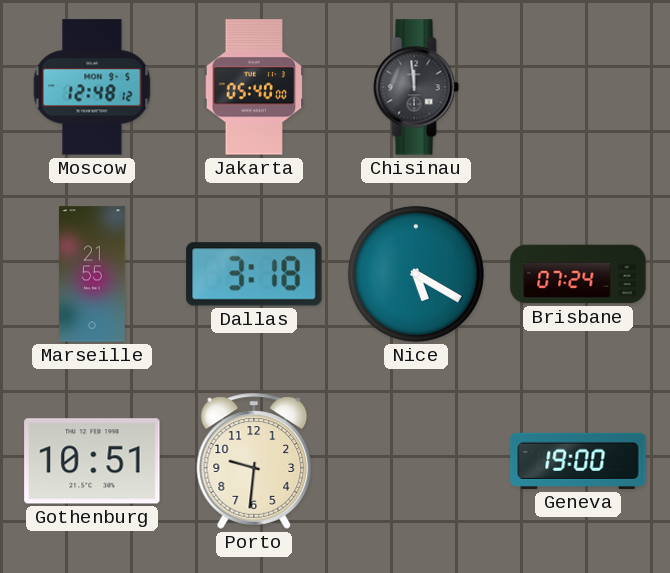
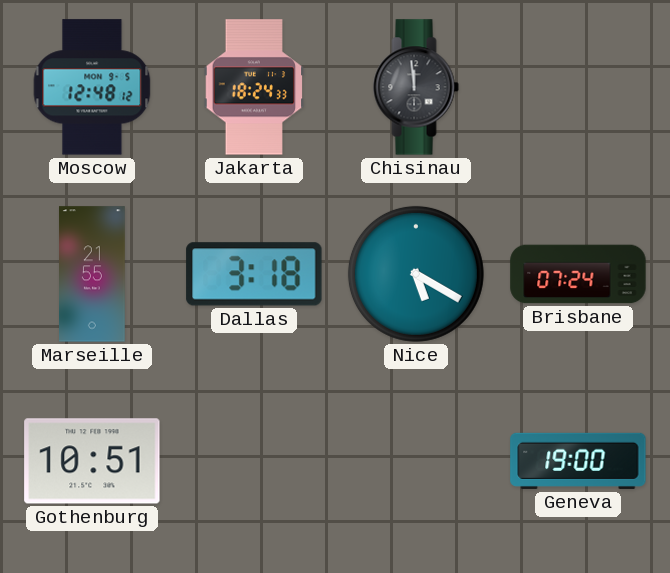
Jakarta: 05:40 -> 18:24
Porto: 9:31 -> none
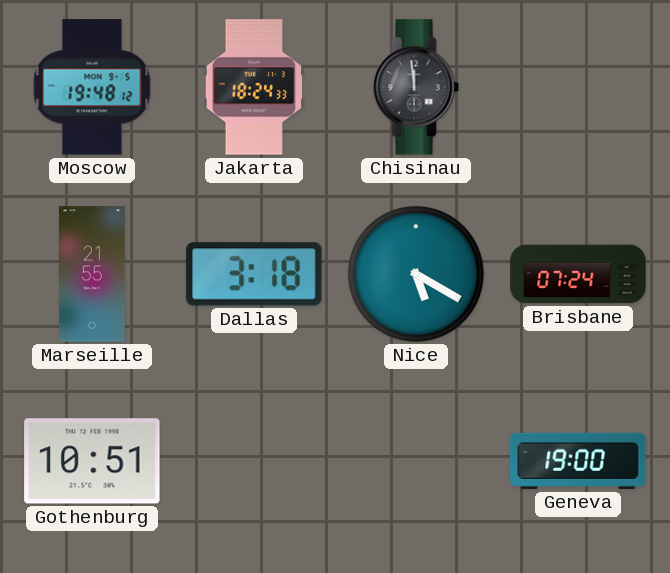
Moscow: 12:48 -> 19:48
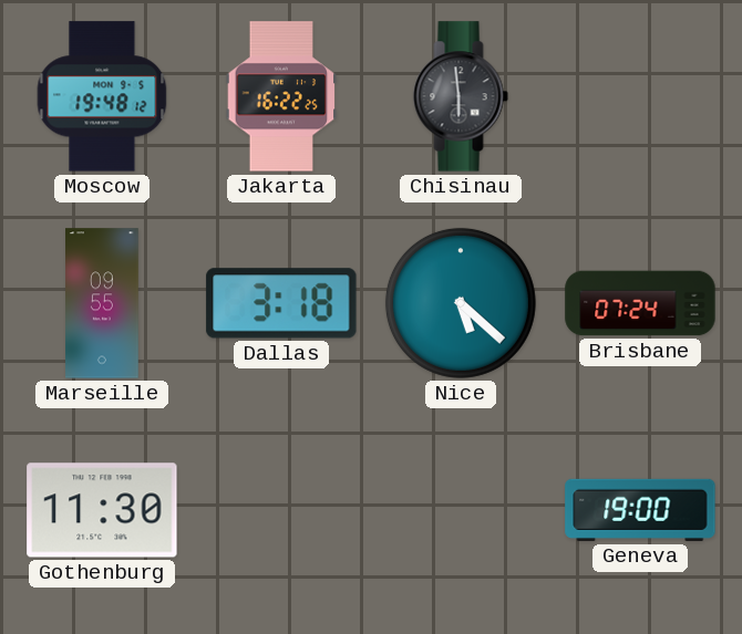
Jakarta: 18:24 -> 16:22
Chisinau: 11:59 -> 5:59
Marseille: 21:55 -> 09:55
Nice: 5:20 -> 5:22
Gothenburg: 10:51 -> 11:30
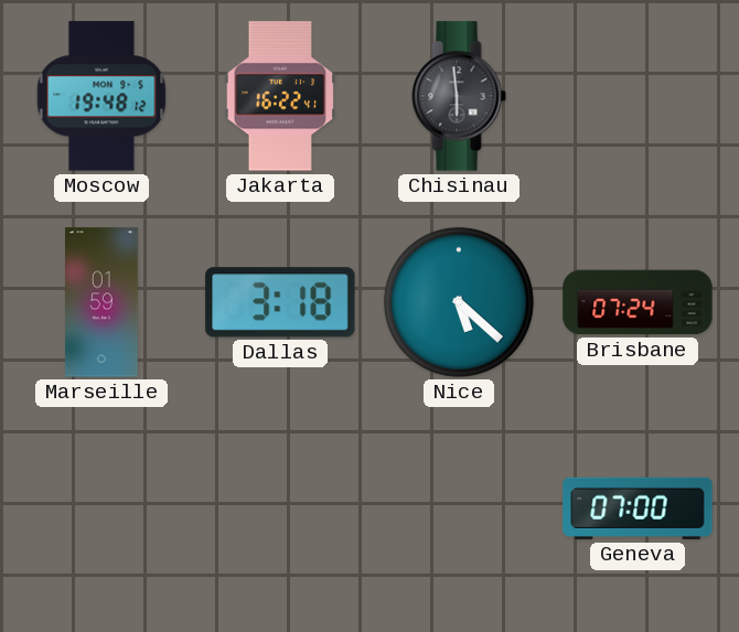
Jakarta: 16:22:25 -> 16:22:41
Marseille: 09:55 -> 01:59
Gothenburg: 11:30 -> none
Geneva: 19:00 -> 07:00
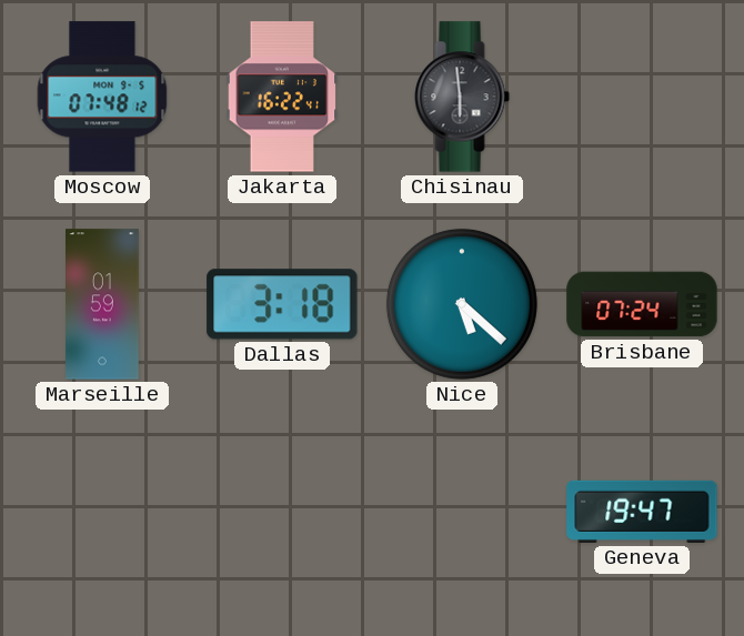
Moscow: 19:48 -> 07:48
Geneva: 07:00 -> 19:47
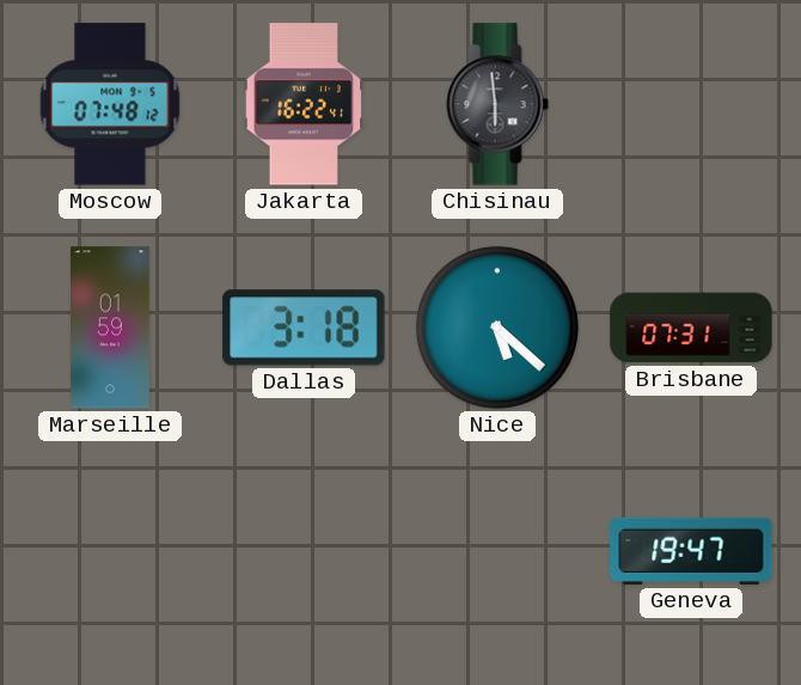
Brisbane: 07:24 -> 07:31
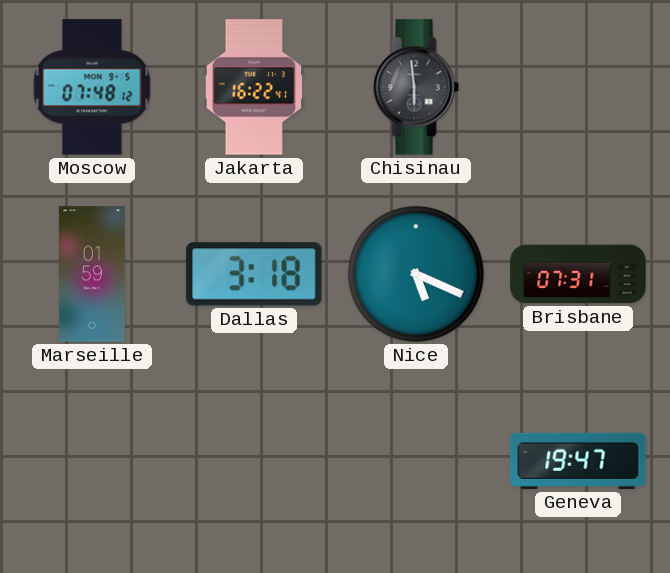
Nice: 5:22 -> 5:19
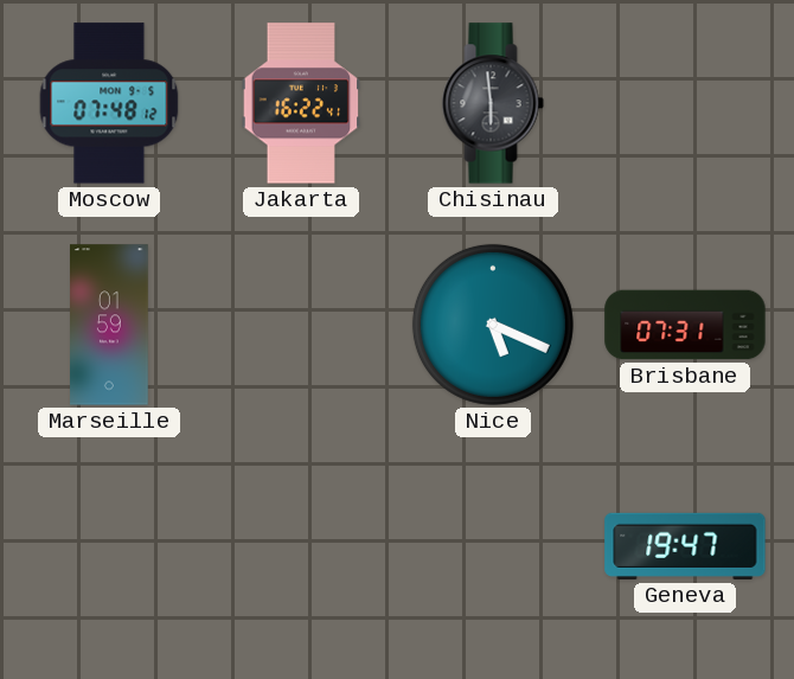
Dallas: 3:18 -> none
